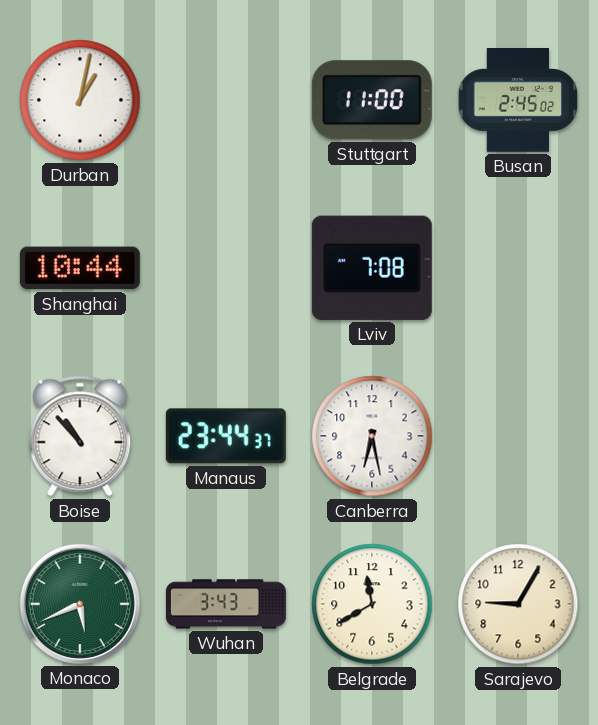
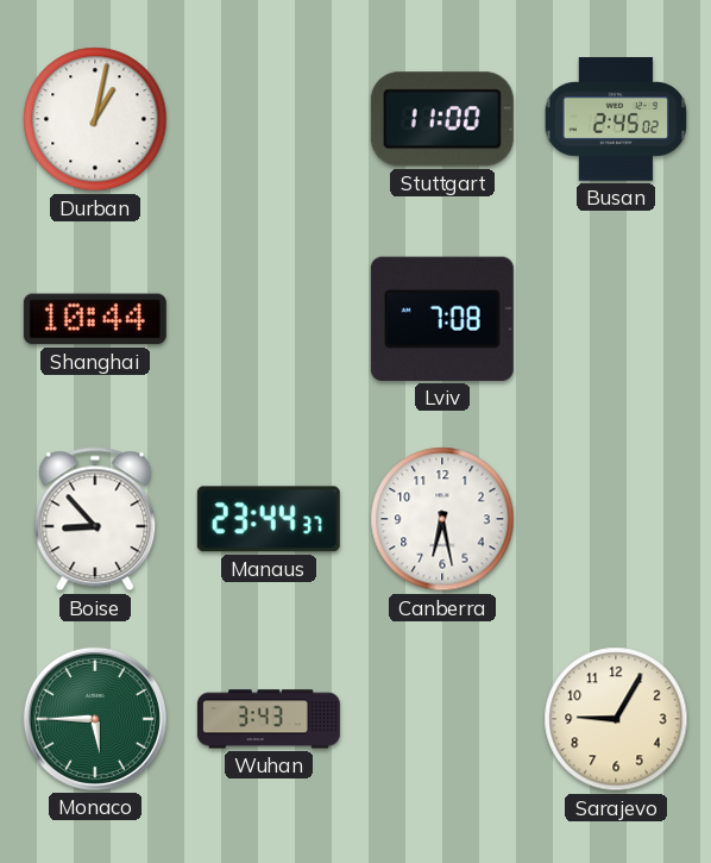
Boise: 10:53 -> 8:53
Monaco: 5:41 -> 5:45
Belgrade: 11:40 -> none
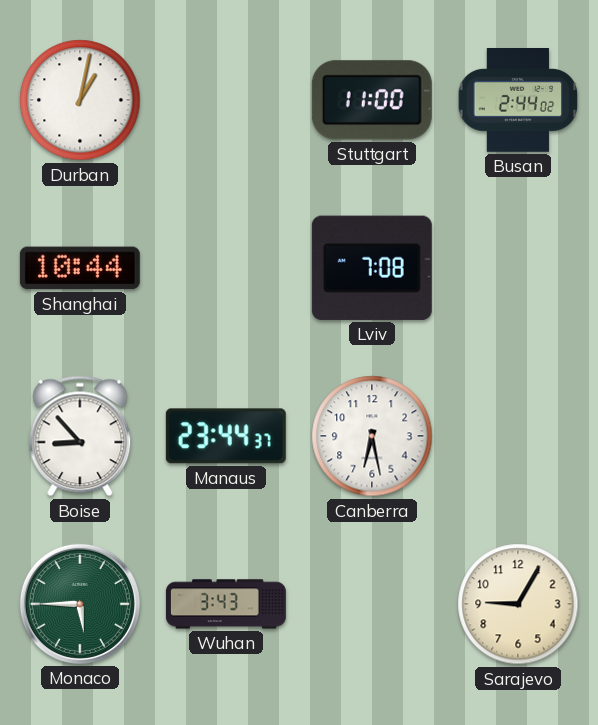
Busan: 2:45 -> 2:44
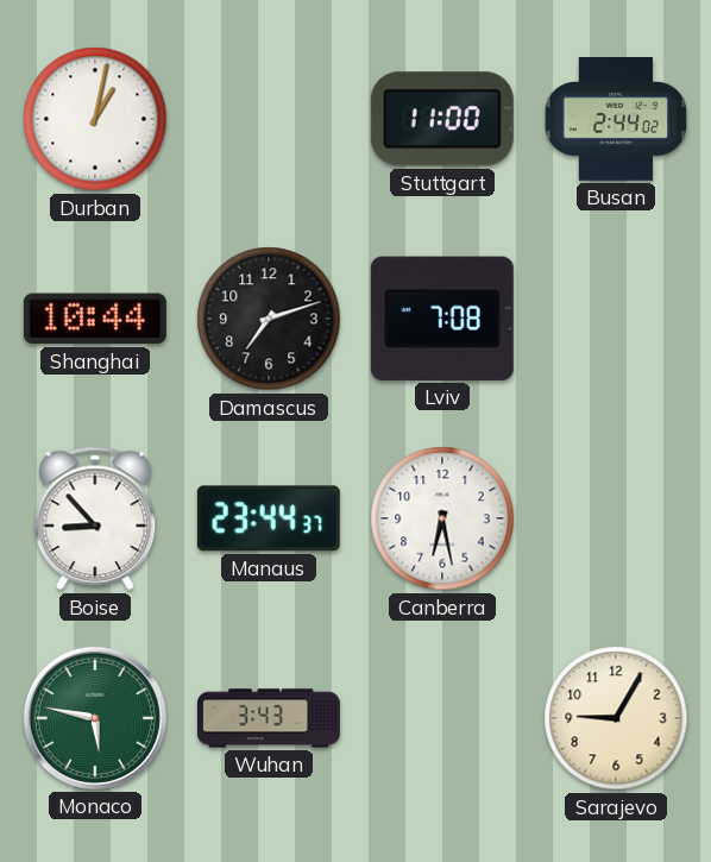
Damascus: none -> 7:12
Monaco: 5:45 -> 5:47
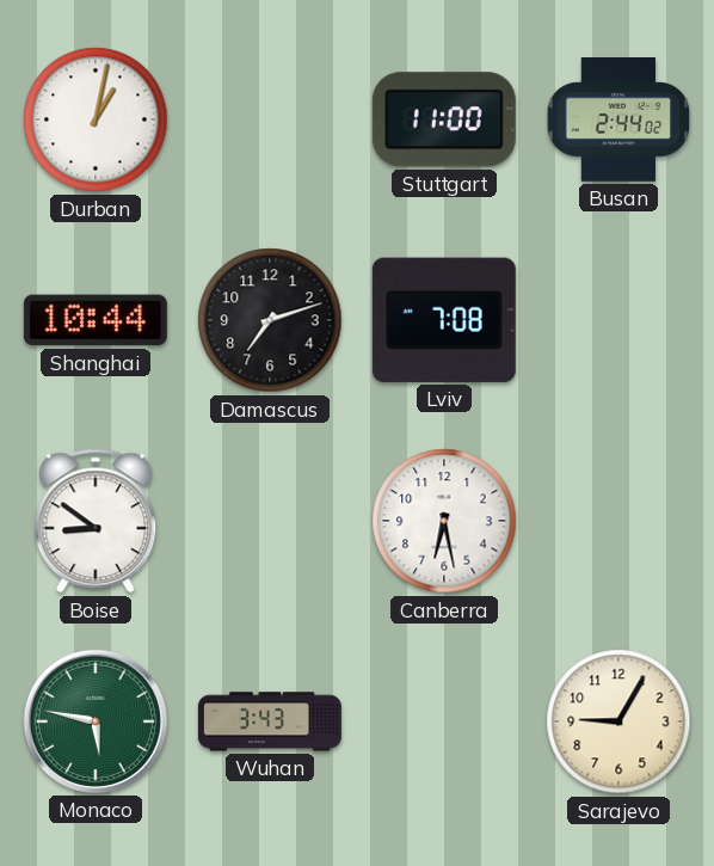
Boise: 8:53 -> 8:51
Manaus: 23:44 -> none
